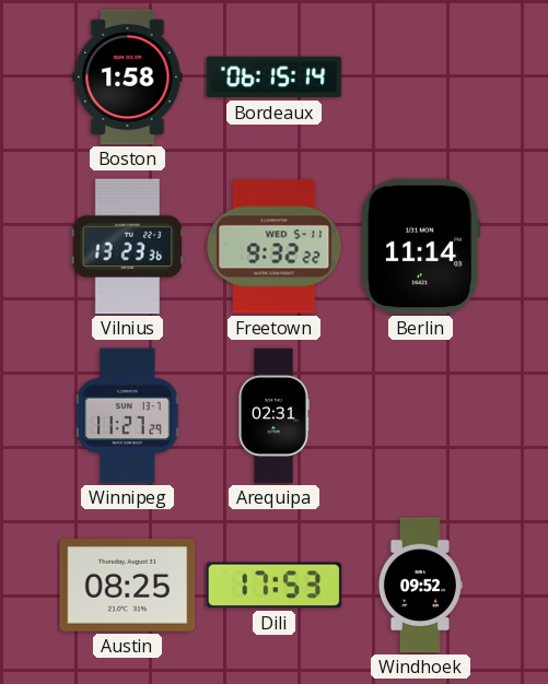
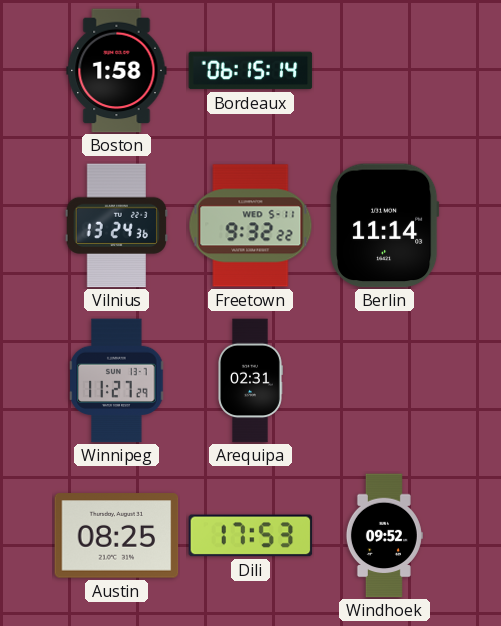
Vilnius: 13:23 -> 13:24
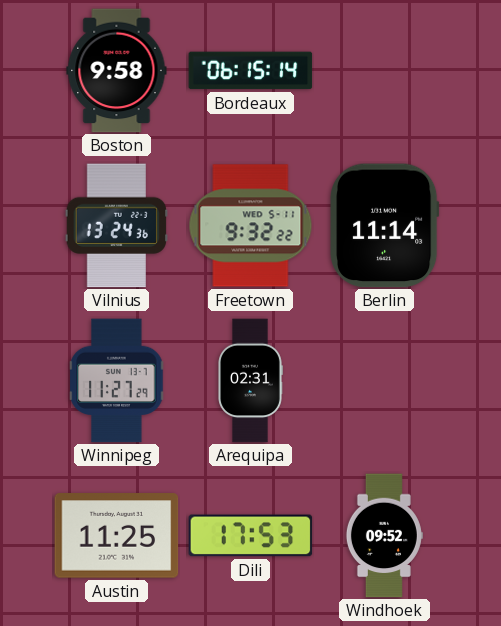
Boston: 1:58 -> 9:58
Austin: 08:25 -> 11:25
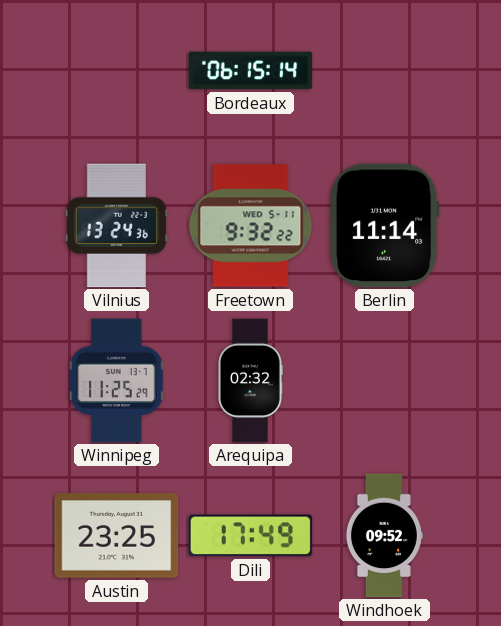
Boston: 9:58 -> none
Winnipeg: 11:27 -> 11:25
Arequipa: 02:31 -> 02:32
Austin: 11:25 -> 23:25
Dili: 17:53 -> 17:49
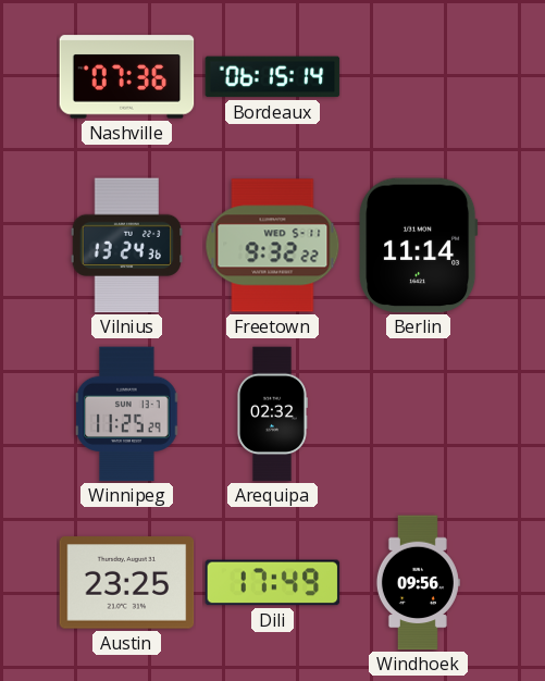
Nashville: none -> 07:36
Windhoek: 09:52 -> 09:56
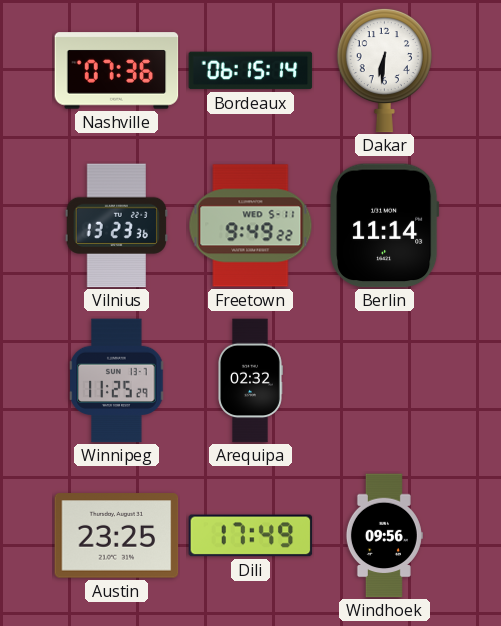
Dakar: none -> 6:31
Vilnius: 13:24 -> 13:23
Freetown: 9:32 -> 9:49
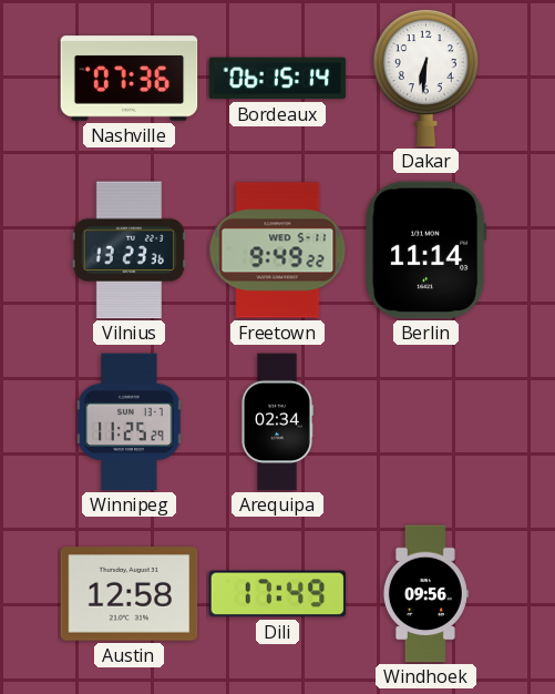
Arequipa: 02:32 -> 02:34
Austin: 23:25 -> 12:58
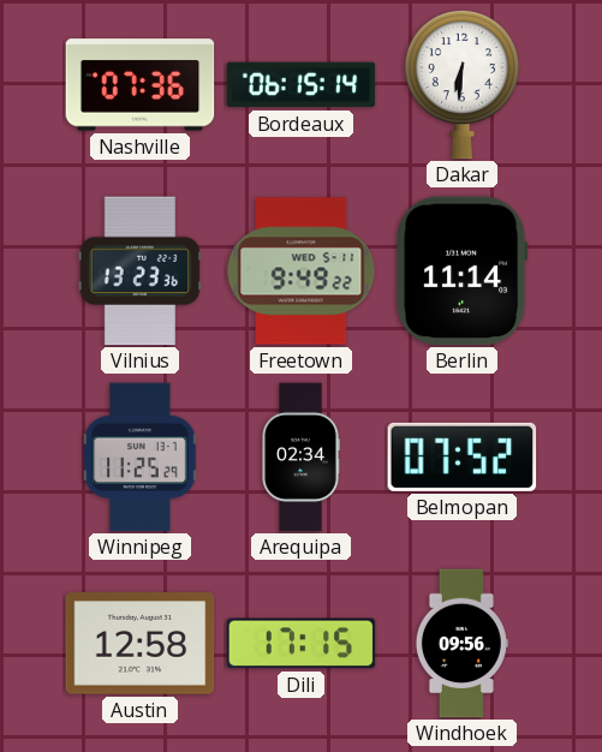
Belmopan: none -> 07:52
Dili: 17:49 -> 17:15
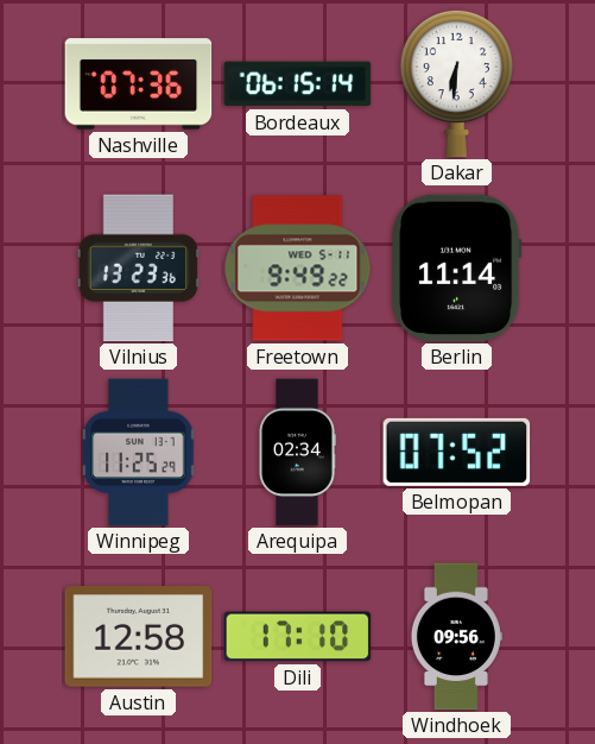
Dili: 17:15 -> 17:10
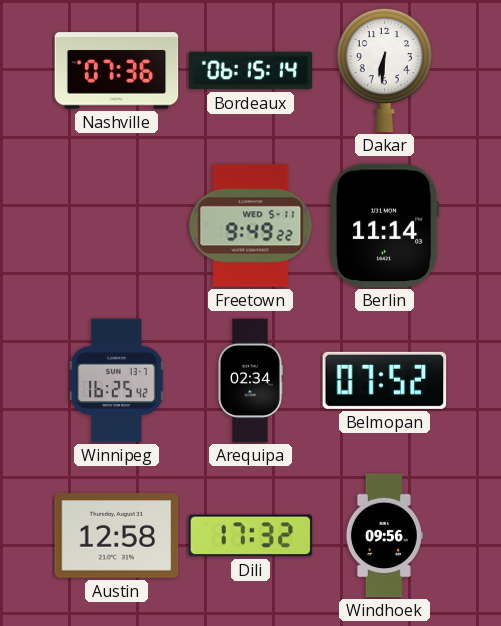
Vilnius: 13:23 -> none
Winnipeg: 11:25 -> 16:25
Dili: 17:10 -> 17:32
